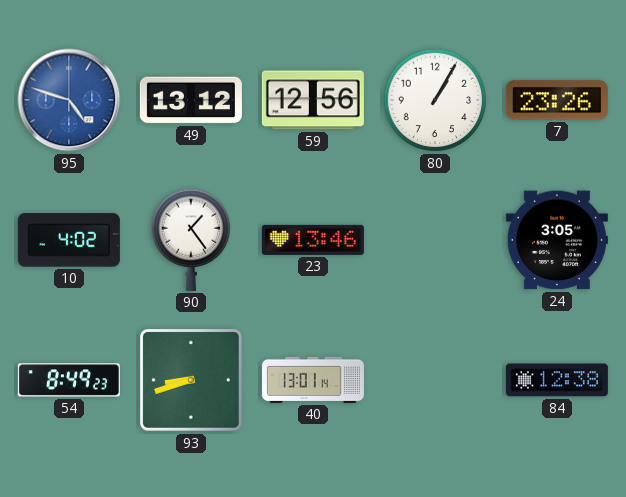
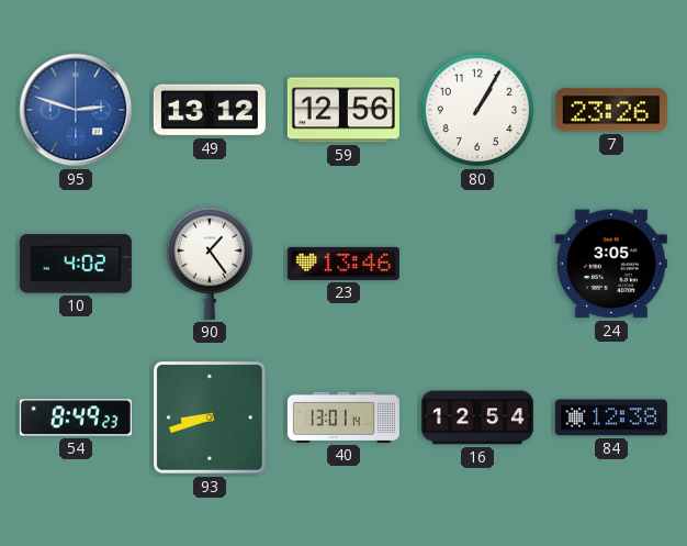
95: 4:48 -> 2:48
16: none -> 12:54
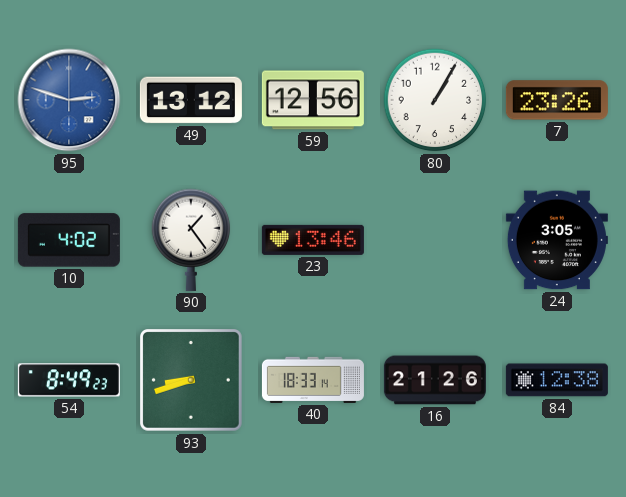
40: 13:01 -> 18:33
16: 12:54 -> 21:26
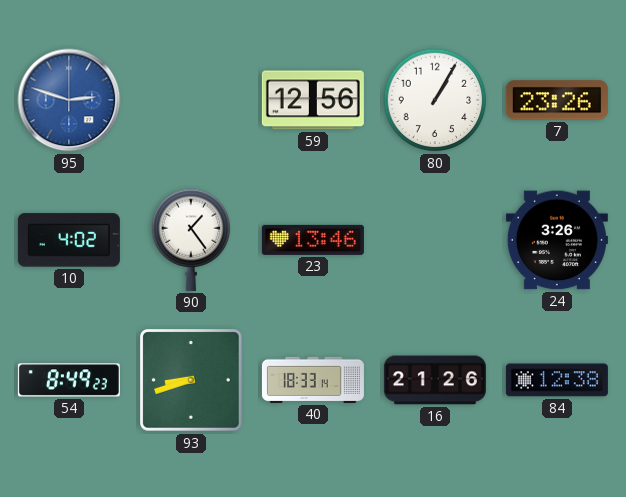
49: 13:12 -> none
24: 3:05 -> 3:26
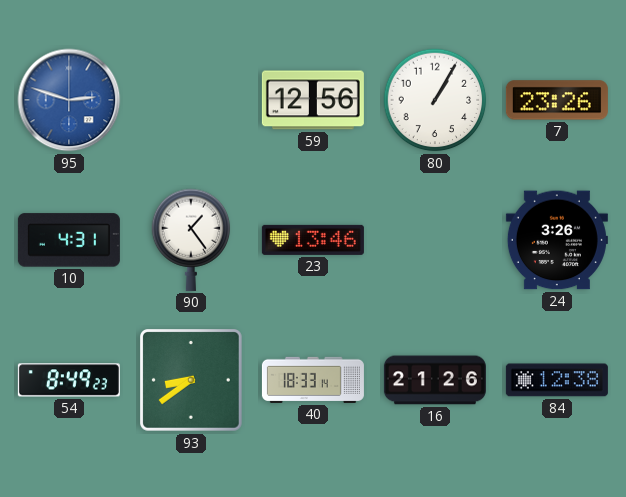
10: 4:02 -> 4:31
93: 8:42 -> 8:39
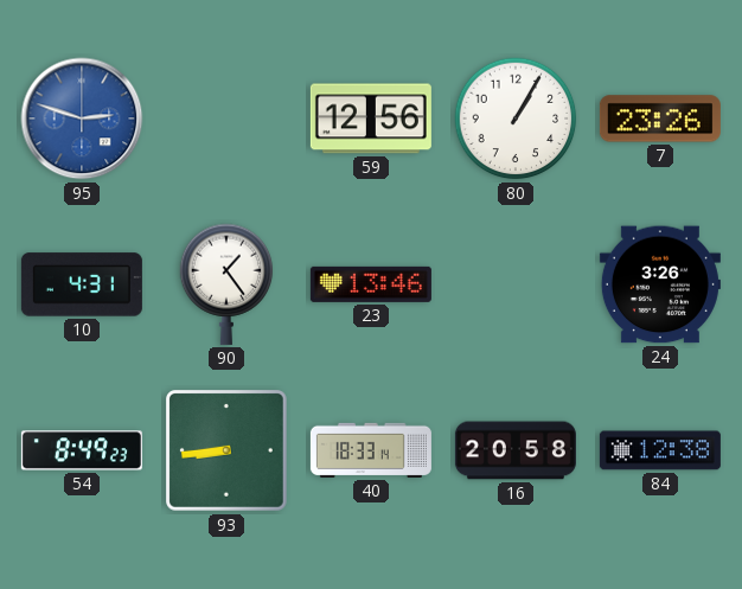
93: 8:39 -> 8:44
16: 21:26 -> 20:58
